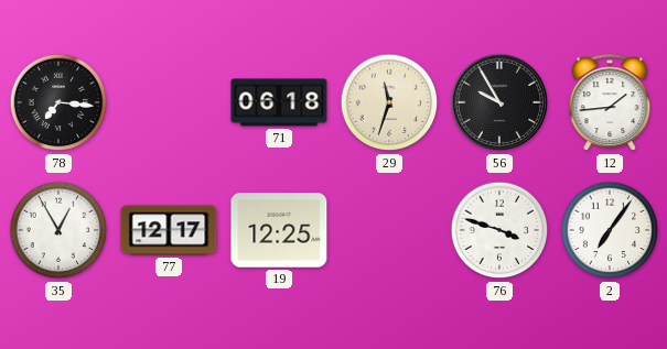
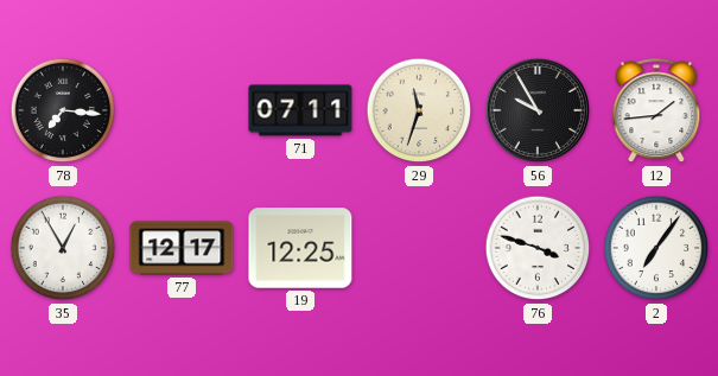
71: 06:18 -> 07:11
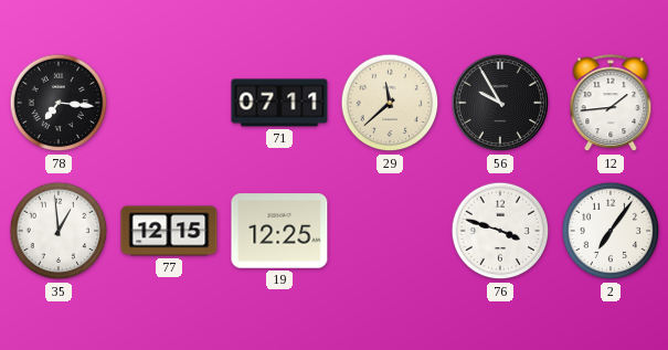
29: 11:33 -> 11:38
35: 12:55 -> 12:59
77: 12:17 -> 12:15
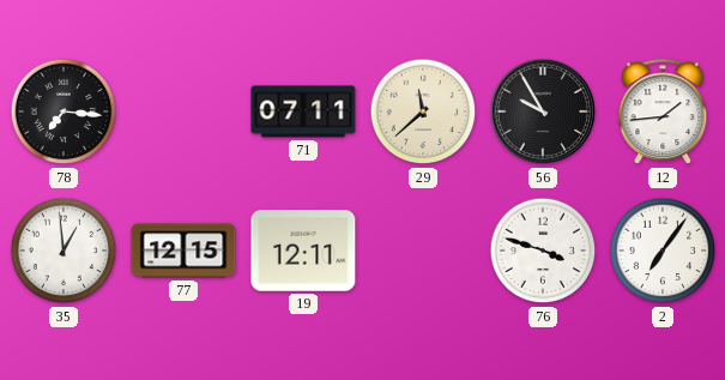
19: 12:25 -> 12:11
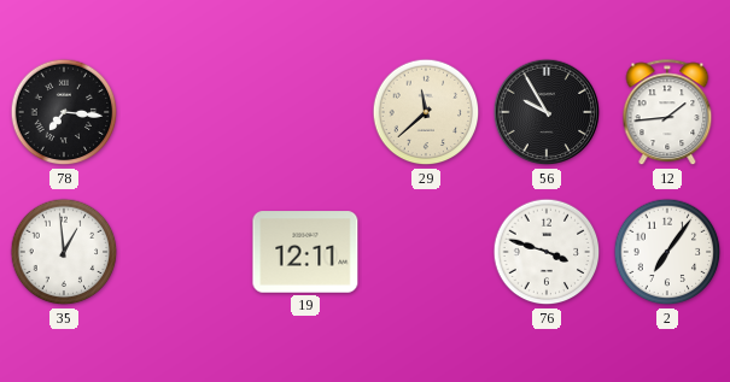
71: 07:11 -> none
77: 12:15 -> none
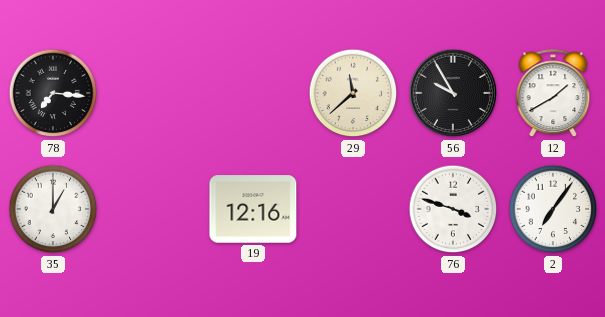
12: 1:44 -> 1:40
35: 12:59 -> 1:00
19: 12:11 -> 12:16
